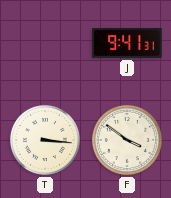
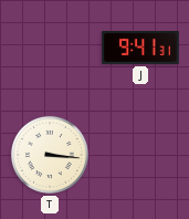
F: 3:51 -> none
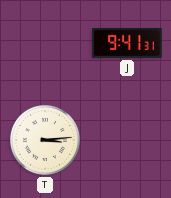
T: 3:16 -> 3:14
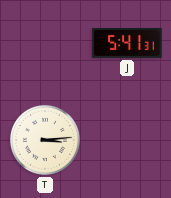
J: 9:41 -> 5:41
